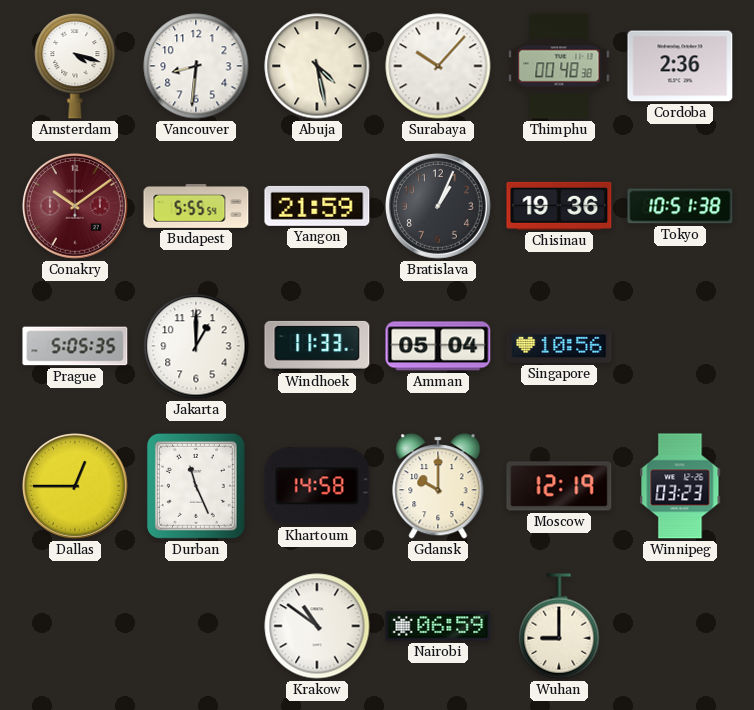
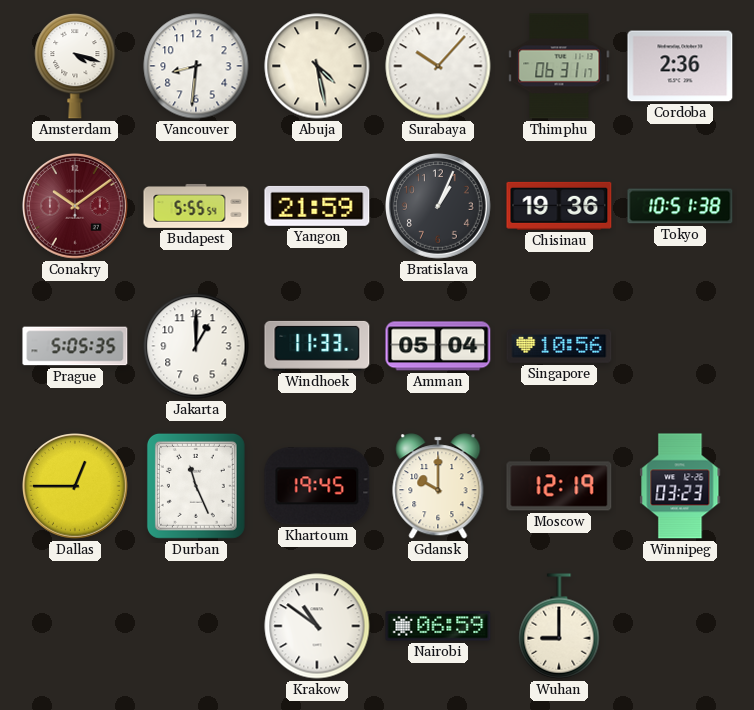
Thimphu: 00:48 -> 06:31
Khartoum: 14:58 -> 19:45
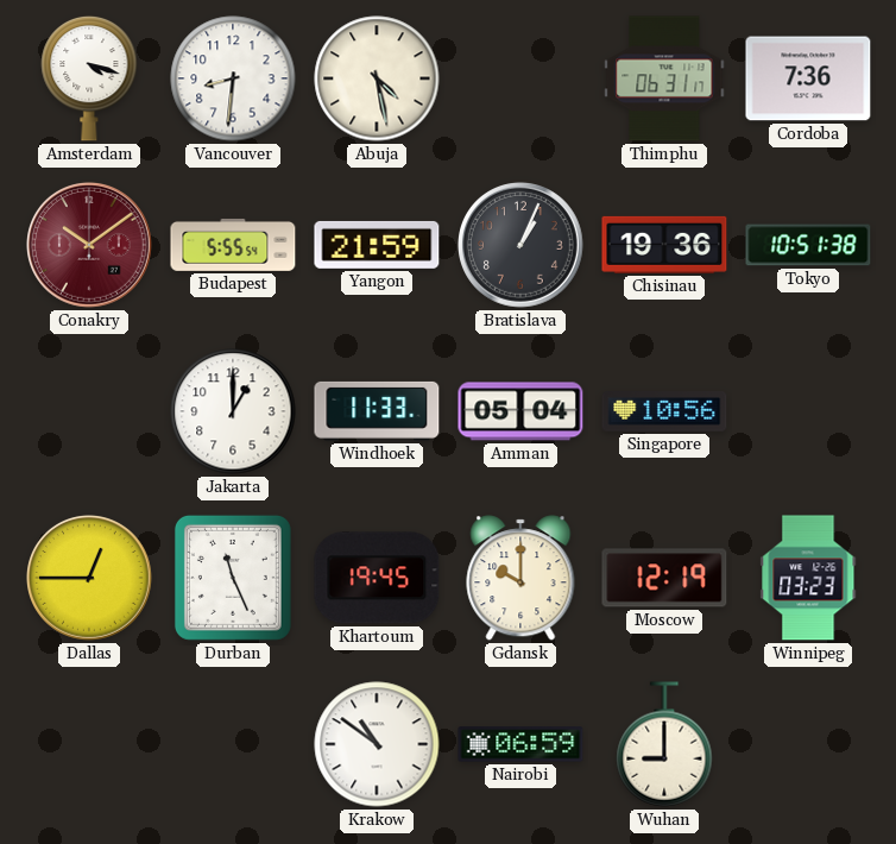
Surabaya: 10:07 -> none
Cordoba: 2:36 -> 7:36
Prague: 5:05 -> none
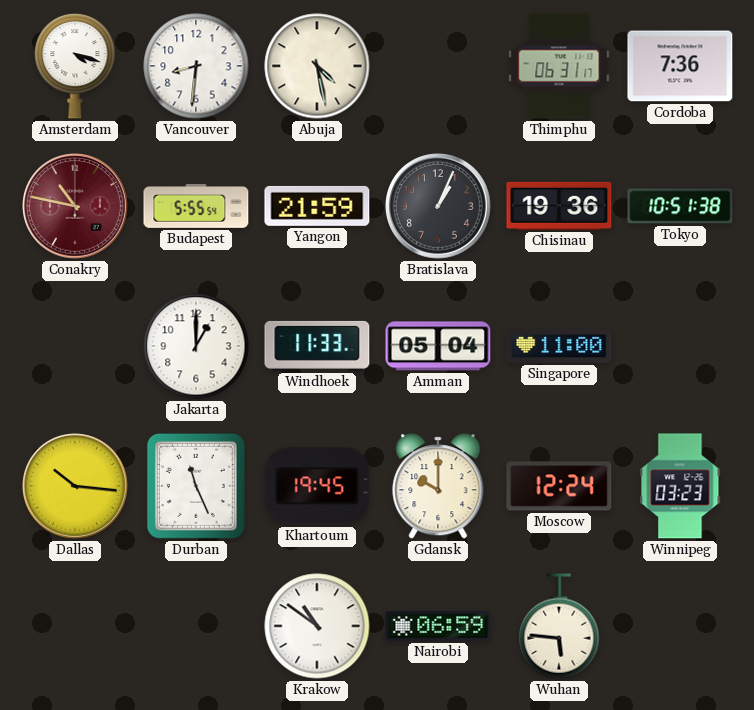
Conakry: 10:09 -> 10:47
Singapore: 10:56 -> 11:00
Dallas: 12:45 -> 10:16
Moscow: 12:19 -> 12:24
Wuhan: 9:00 -> 5:46
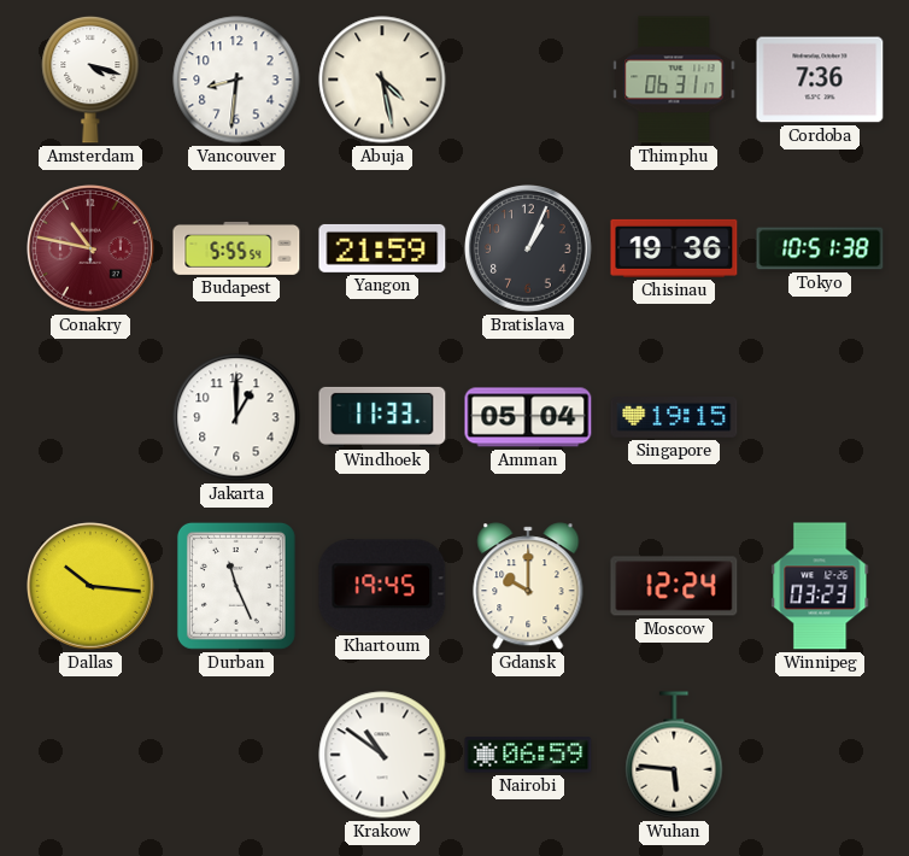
Singapore: 11:00 -> 19:15
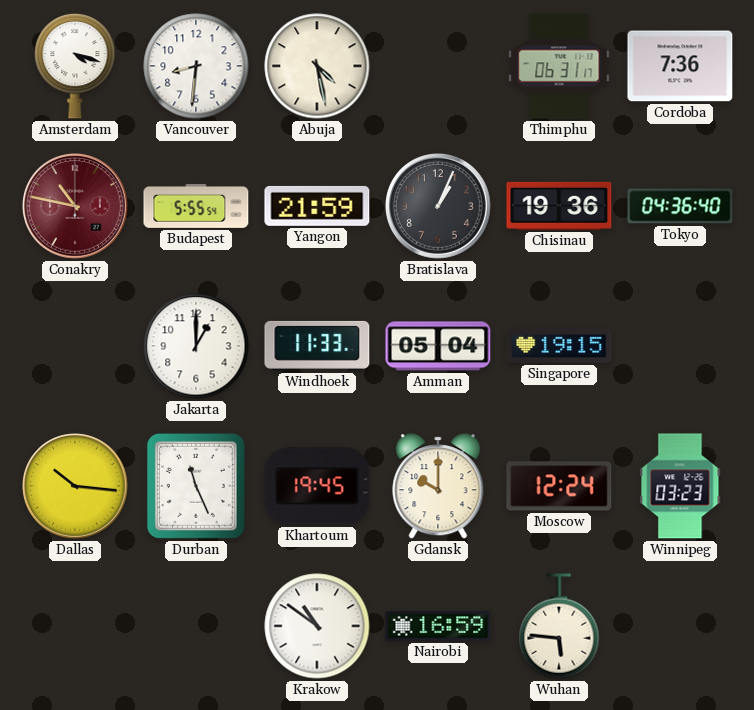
Tokyo: 10:51 -> 04:36
Nairobi: 06:59 -> 16:59
